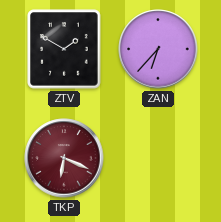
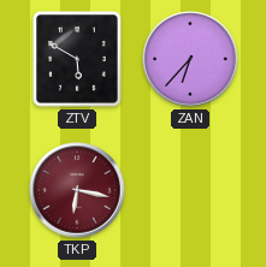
ZTV: 1:50 -> 5:50
TKP: 6:19 -> 6:17
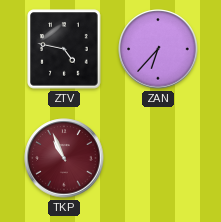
ZTV: 5:50 -> 4:47
TKP: 6:17 -> 10:56
